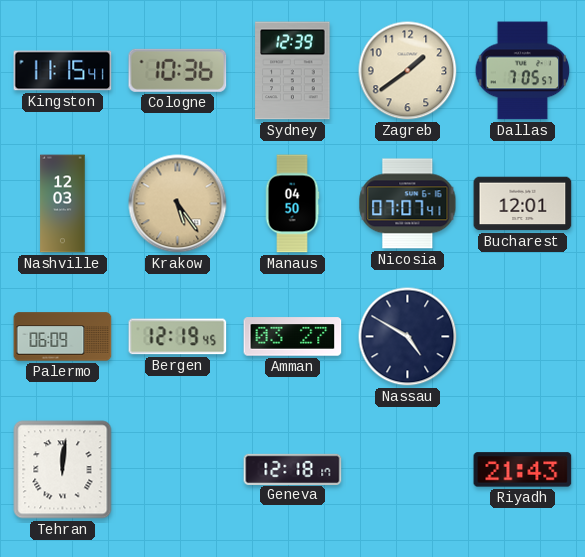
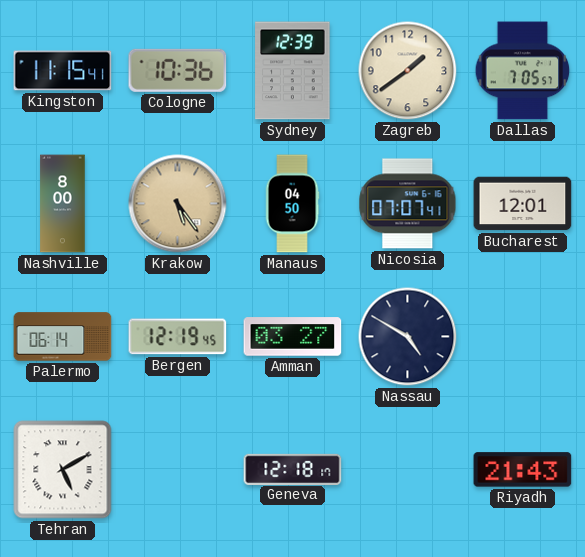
Nashville: 12:03 -> 8:00
Palermo: 06:09 -> 06:14
Tehran: 12:01 -> 5:10
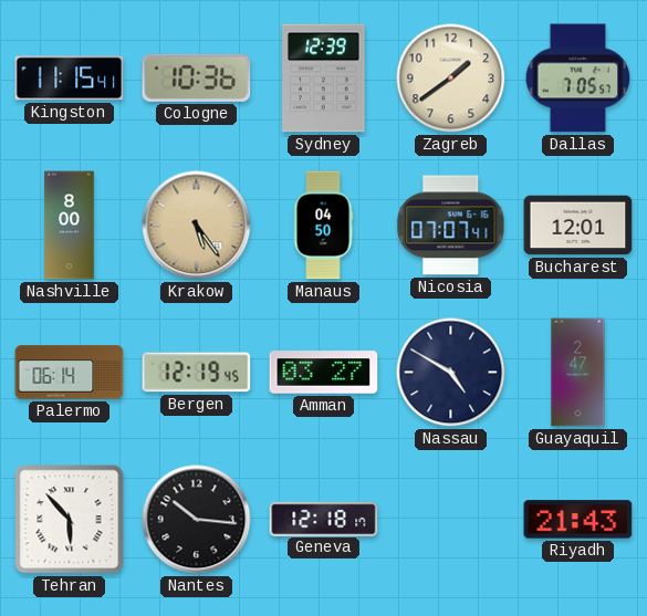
Guayaquil: none -> 2:47
Tehran: 5:10 -> 5:53
Nantes: none -> 10:16
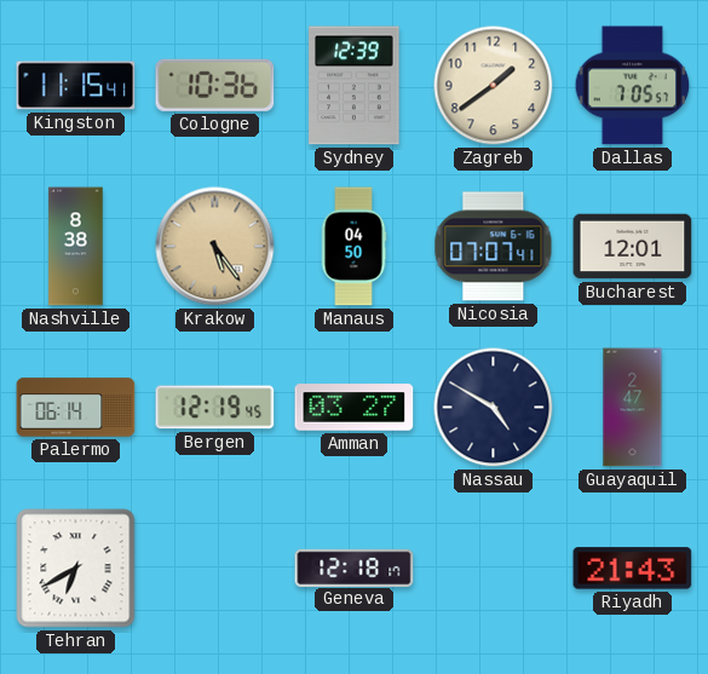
Nashville: 8:00 -> 8:38
Tehran: 5:53 -> 6:40
Nantes: 10:16 -> none
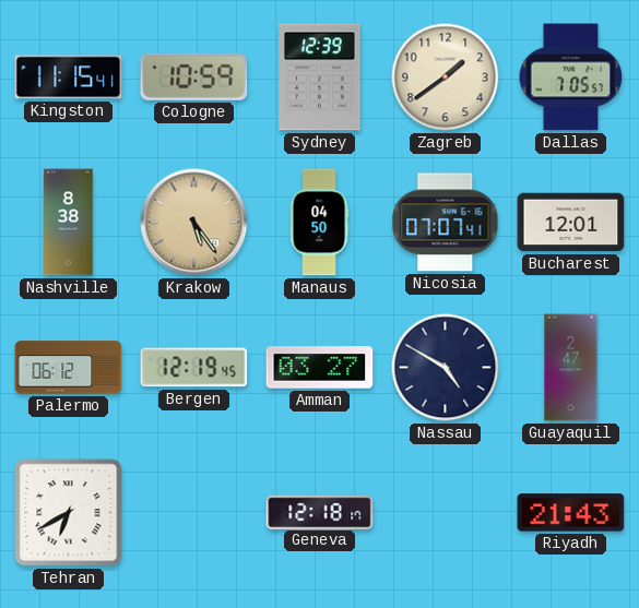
Cologne: 10:36 -> 10:59
Palermo: 06:14 -> 06:12
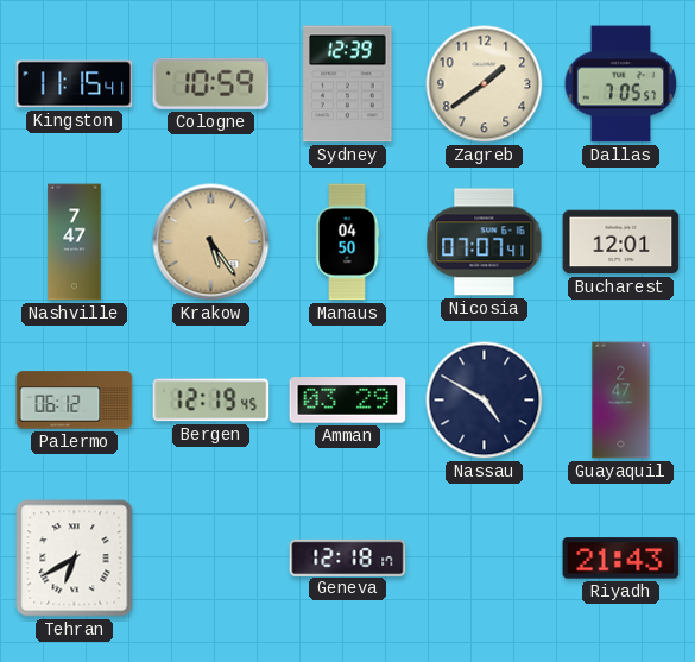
Nashville: 8:38 -> 7:47
Amman: 03:27 -> 03:29
